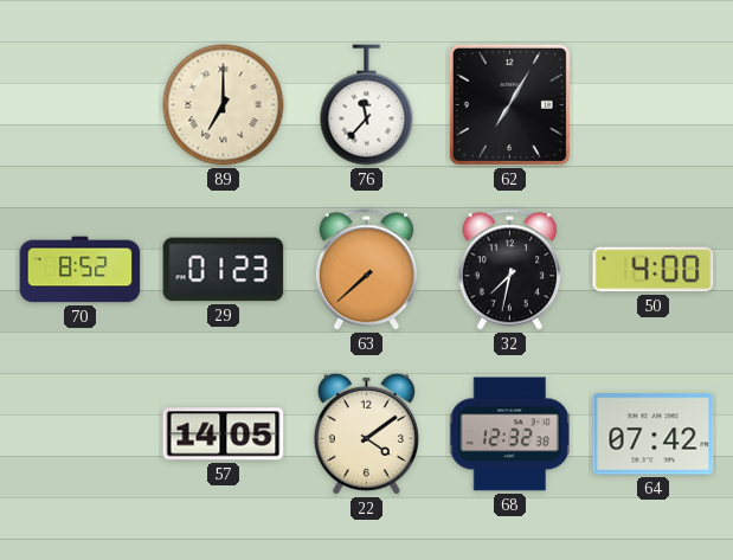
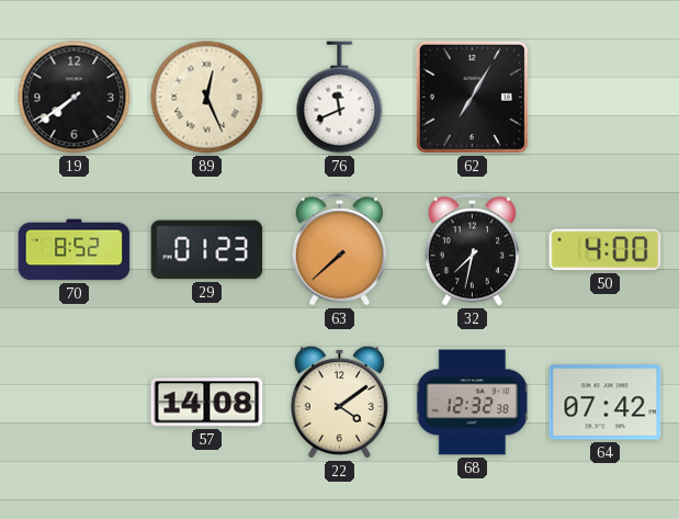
19: none -> 7:39
89: 7:00 -> 12:26
76: 11:37 -> 11:41
57: 14:05 -> 14:08
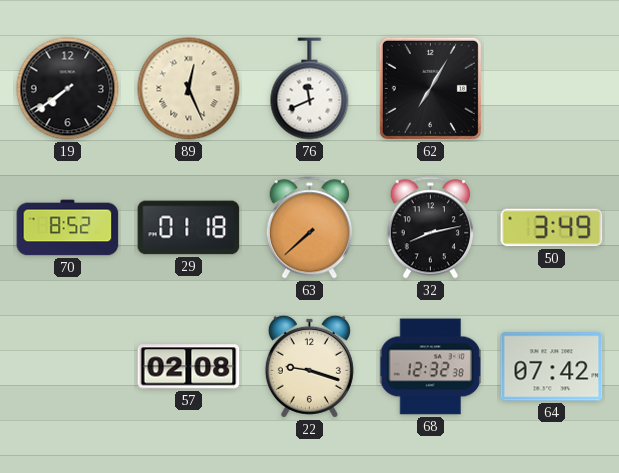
29: 01:23 -> 01:18
32: 7:32 -> 8:13
50: 4:00 -> 3:49
57: 14:08 -> 02:08
22: 4:09 -> 9:18
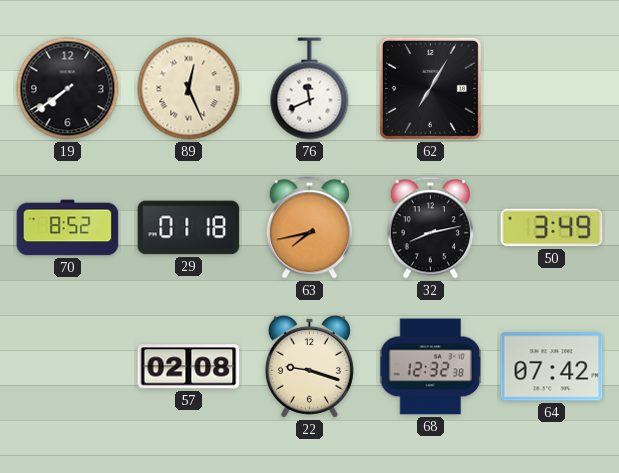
63: 7:38 -> 7:43
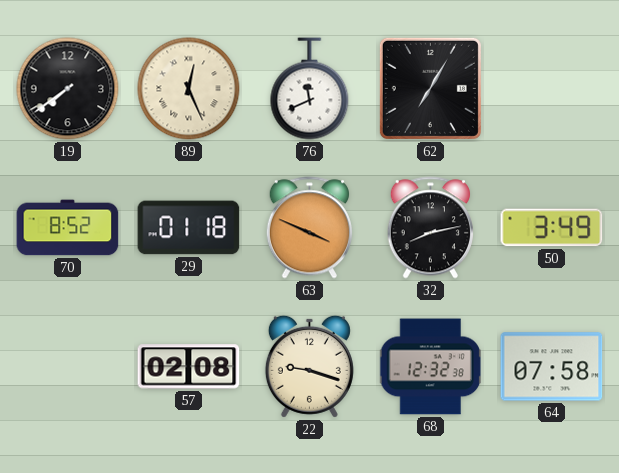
63: 7:43 -> 3:49
64: 07:42 -> 07:58
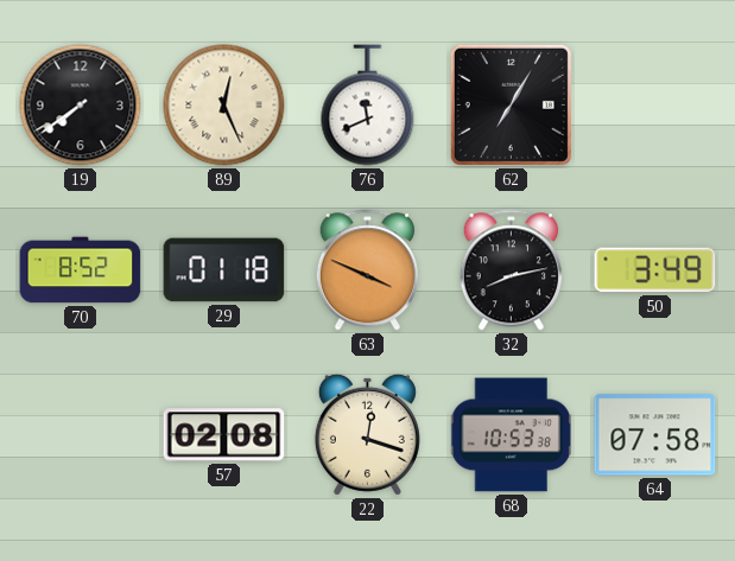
22: 9:18 -> 12:18
68: 12:32 -> 10:53
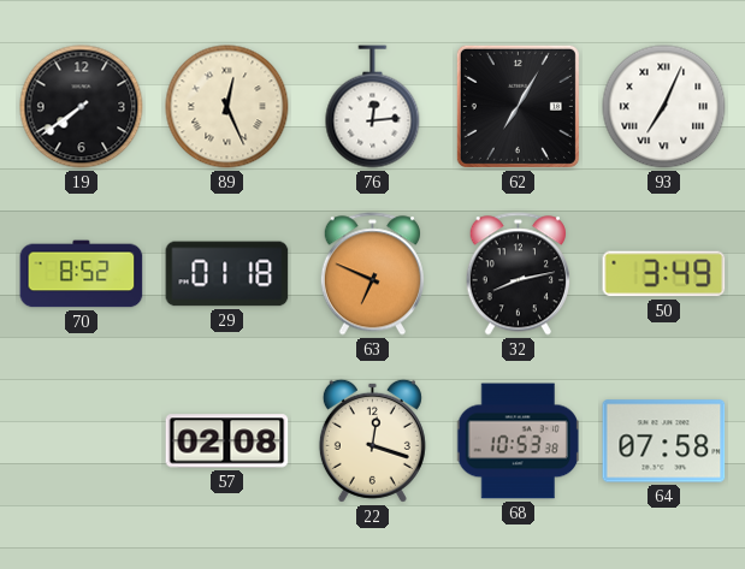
76: 11:41 -> 12:14
93: none -> 7:04
63: 3:49 -> 6:49
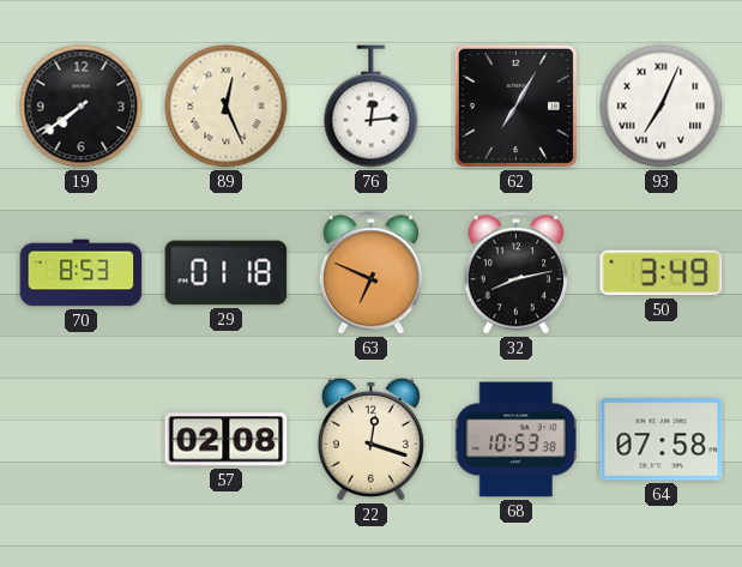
70: 8:52 -> 8:53
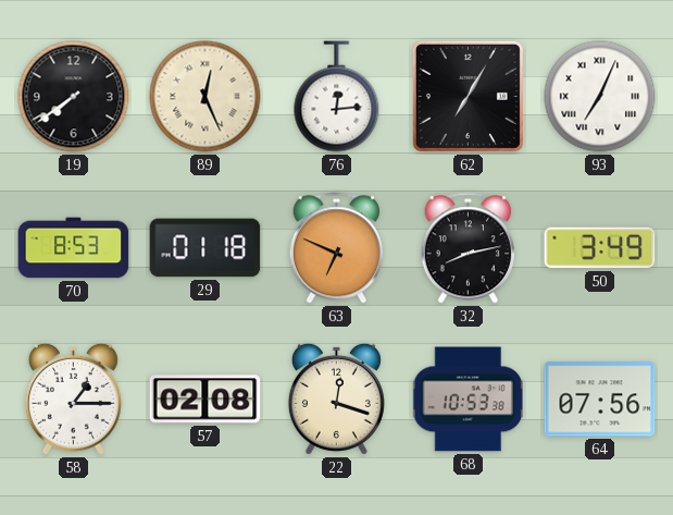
58: none -> 1:15
64: 07:58 -> 07:56
